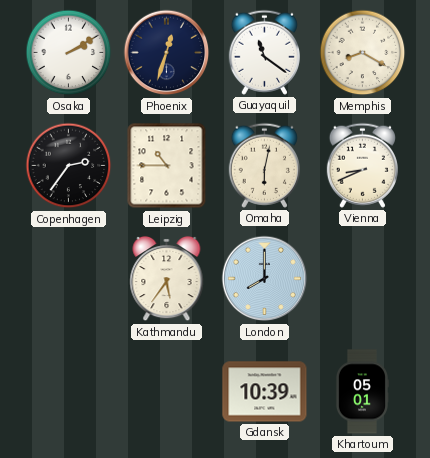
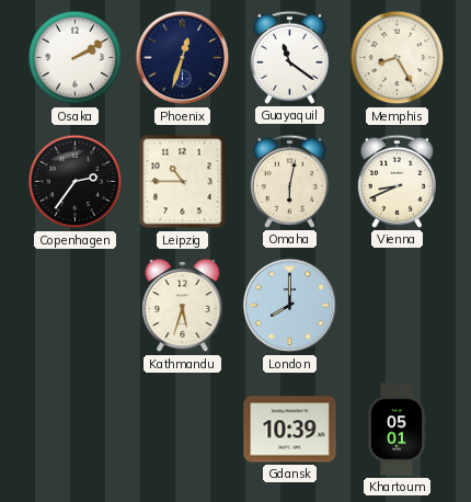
Memphis: 8:20 -> 8:25
Kathmandu: 5:36 -> 5:33
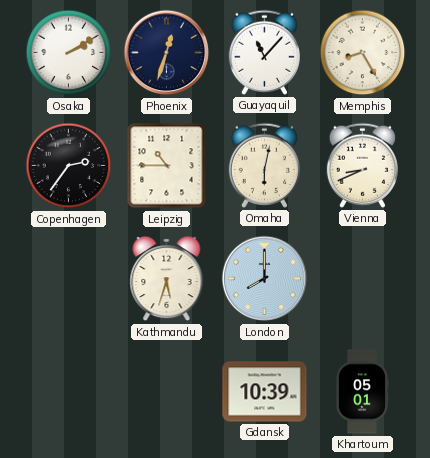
Guayaquil: 11:21 -> 11:07
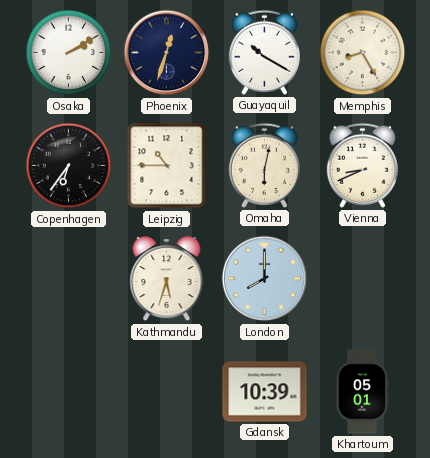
Guayaquil: 11:07 -> 10:20
Copenhagen: 2:36 -> 6:36
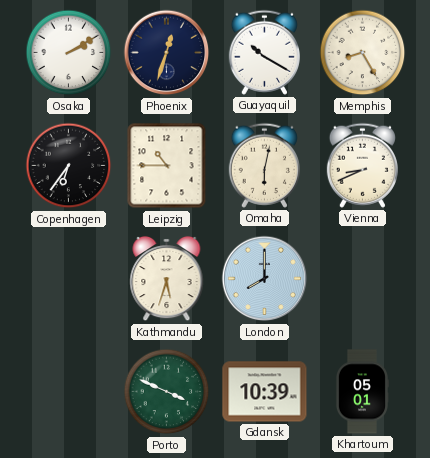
Porto: none -> 3:49
